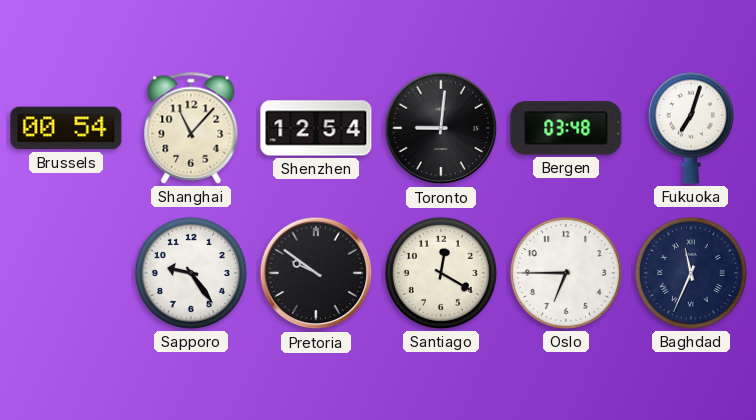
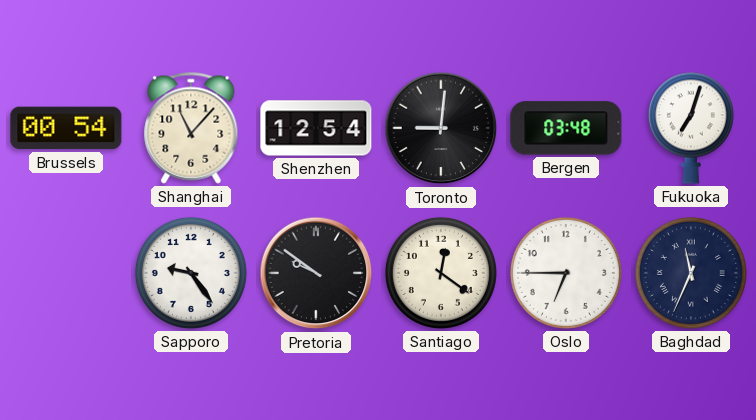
Santiago: 12:20 -> 12:21
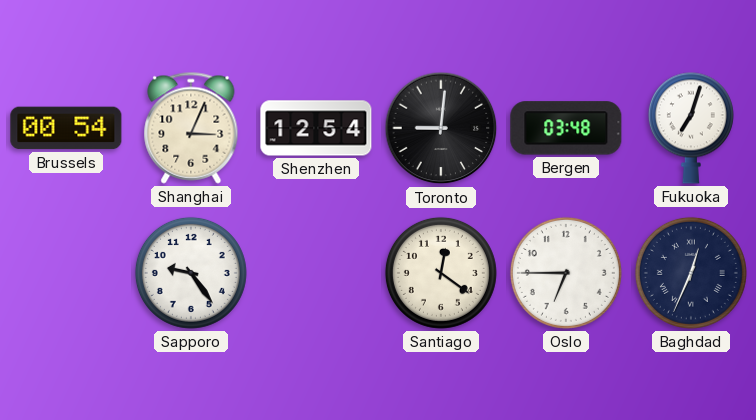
Shanghai: 11:07 -> 3:04
Pretoria: 9:51 -> none
Baghdad: 11:34 -> 12:34
